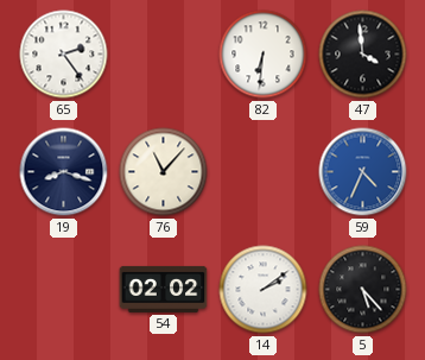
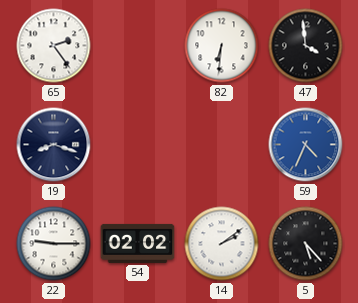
76: 11:07 -> none
22: none -> 9:15
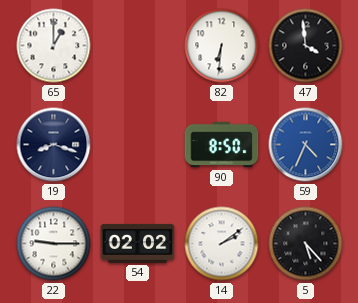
65: 2:24 -> 1:00
90: none -> 8:50
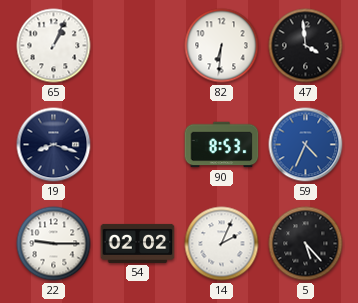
65: 1:00 -> 1:04
90: 8:50 -> 8:53
14: 2:09 -> 2:04
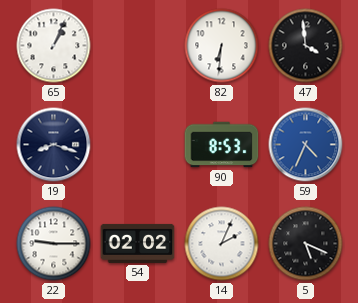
5: 5:23 -> 5:19
